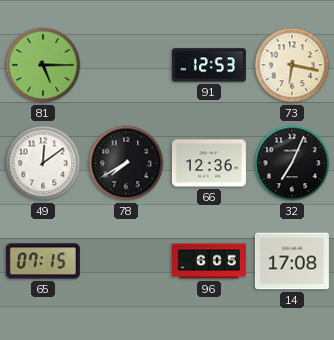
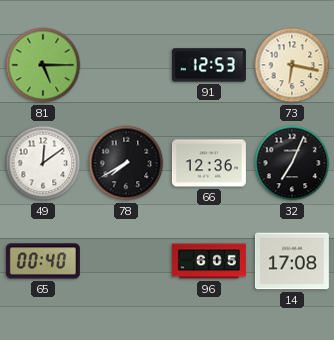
65: 07:15 -> 00:40
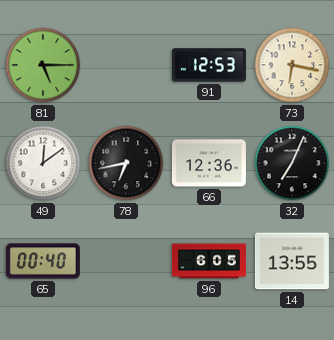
78: 7:40 -> 6:43
14: 17:08 -> 13:55
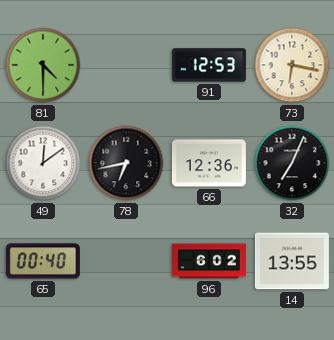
81: 5:15 -> 4:30
96: 6:05 -> 6:02
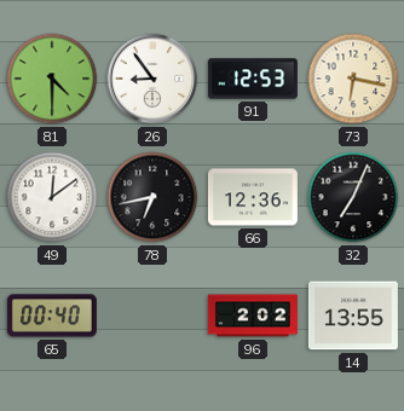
26: none -> 8:54
96: 6:02 -> 2:02
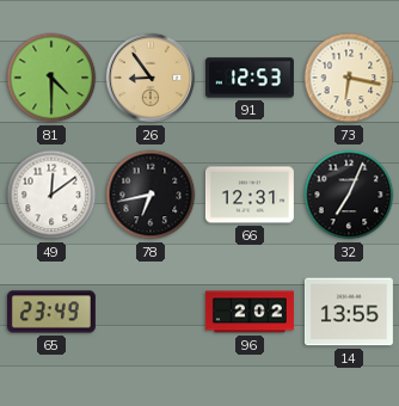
26 dial: white -> champagne
66: 12:36 -> 12:31
65: 00:40 -> 23:49
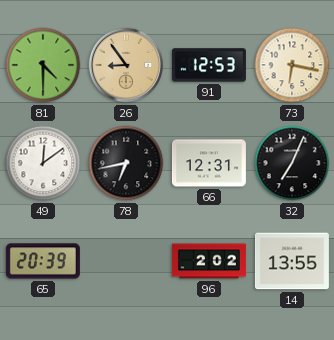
65: 23:49 -> 20:39
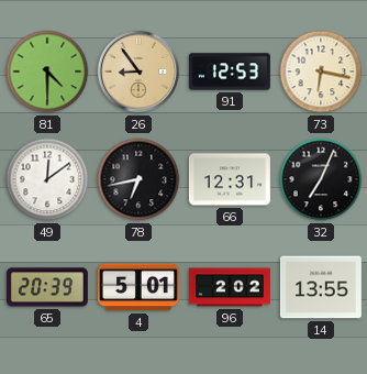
4: none -> 5:01
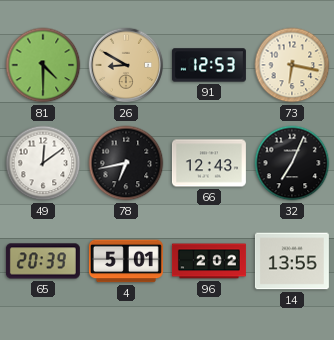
26: 8:54 -> 8:50
66: 12:31 -> 12:43
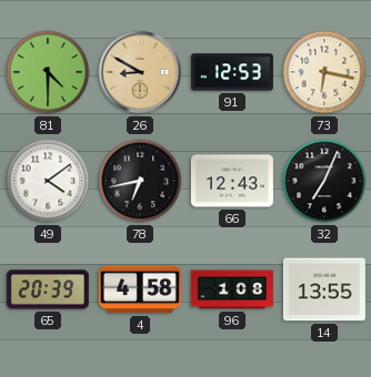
49: 12:09 -> 4:09
4: 5:01 -> 4:58
96: 2:02 -> 1:08
